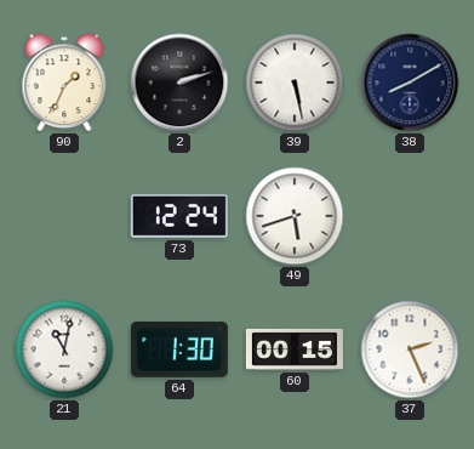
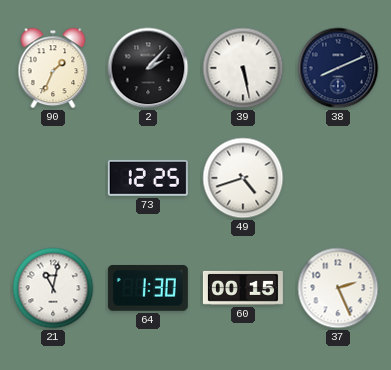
2: 2:12 -> 2:07
38: 8:10 -> 8:11
73: 12:24 -> 12:25
49: 5:42 -> 4:42
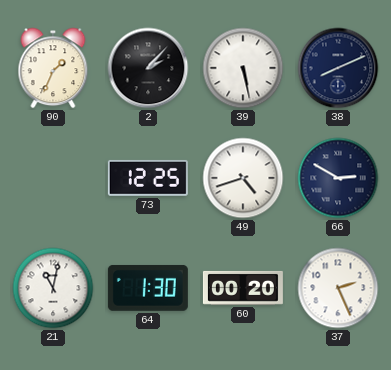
66: none -> 2:50
60: 00:15 -> 00:20
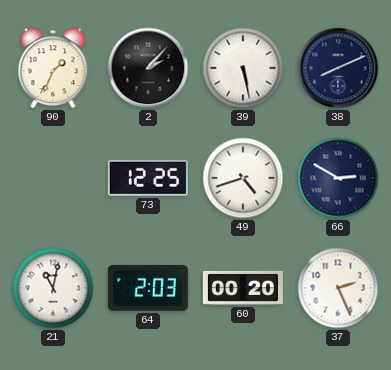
64: 1:30 -> 2:03
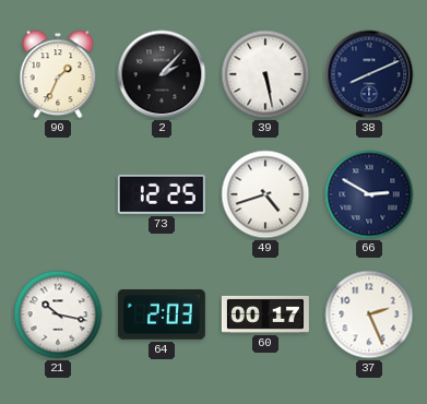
21: 11:02 -> 10:17
60: 00:20 -> 00:17
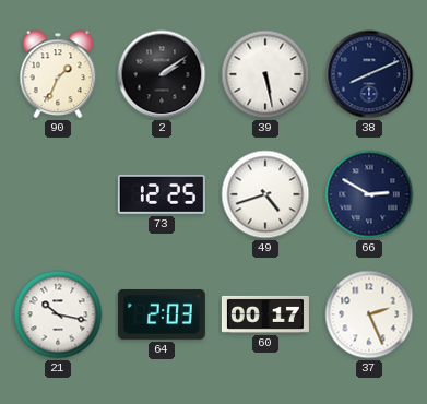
2: 2:07 -> 2:09
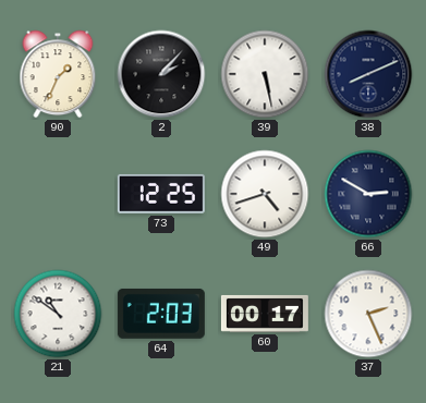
2: 2:09 -> 2:07
21: 10:17 -> 10:51
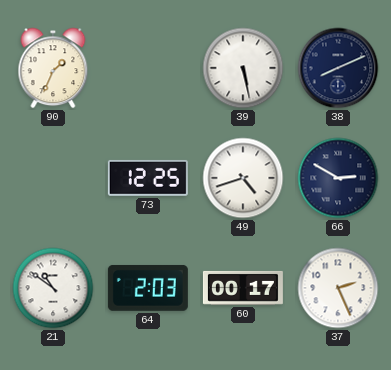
2: 2:07 -> none
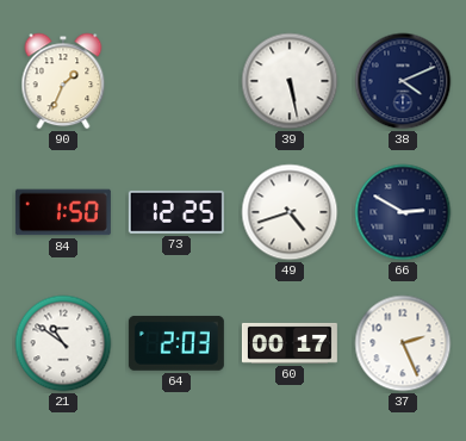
38: 8:11 -> 4:11
84: none -> 1:50
